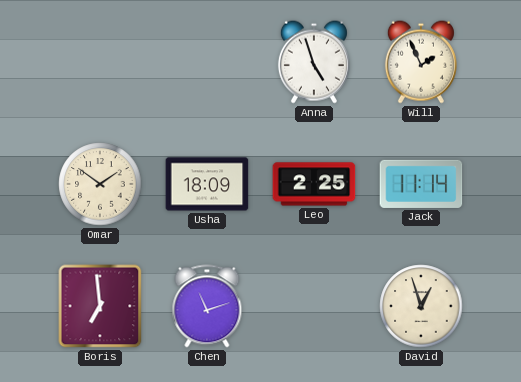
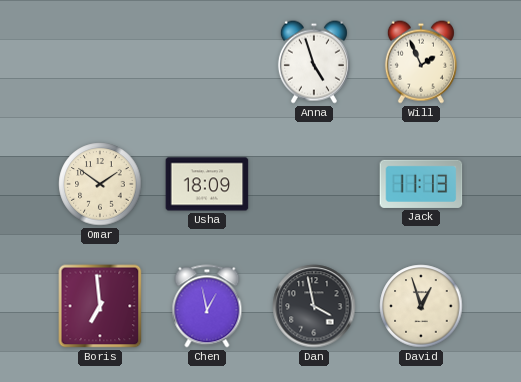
Leo: 2:25 -> none
Jack: 11:14 -> 11:13
Chen: 11:12 -> 12:58
Dan: none -> 3:58
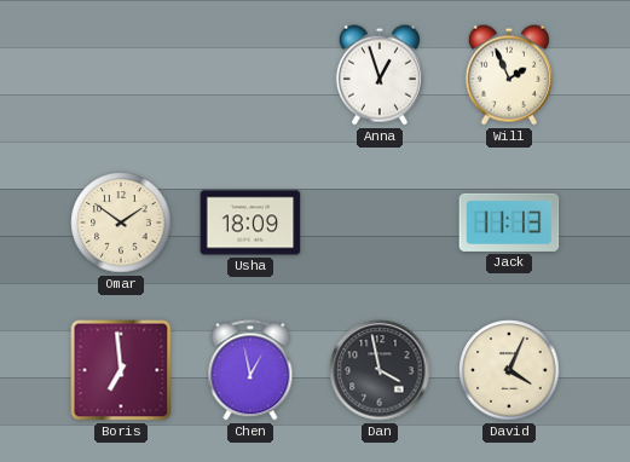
Anna: 4:57 -> 12:57
David: 12:57 -> 4:04
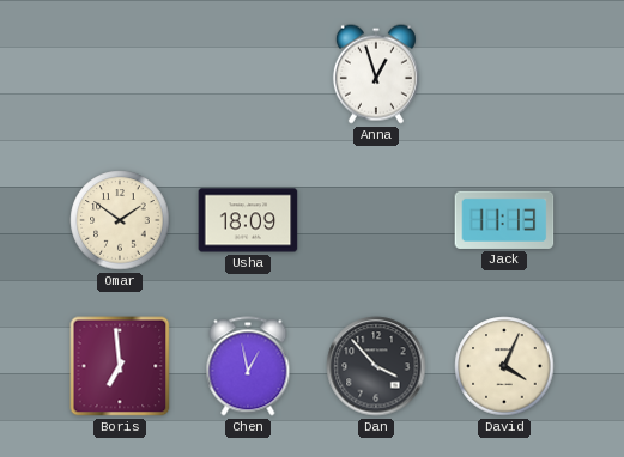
Will: 1:56 -> none
Dan: 3:58 -> 3:53
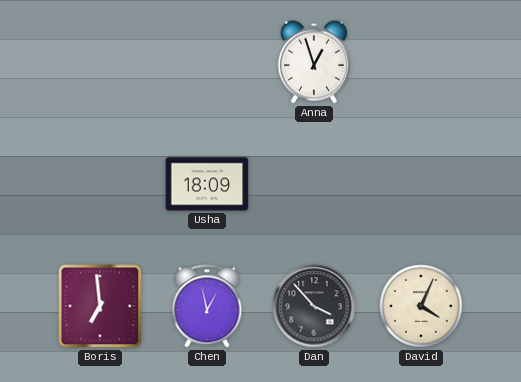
Omar: 1:51 -> none
Jack: 11:13 -> none
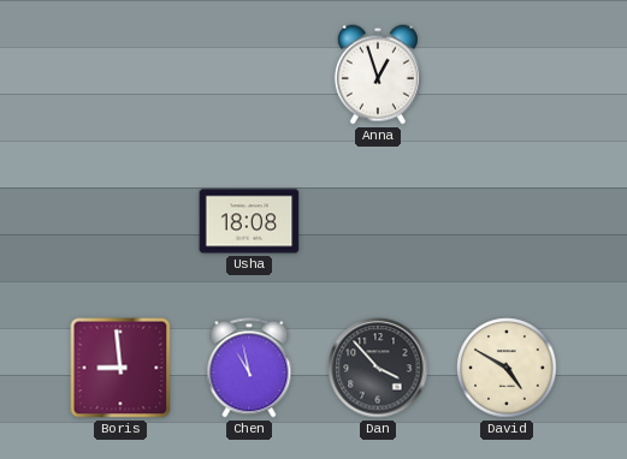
Usha: 18:09 -> 18:08
Boris: 6:59 -> 8:59
Chen: 12:58 -> 10:58
David: 4:04 -> 4:50
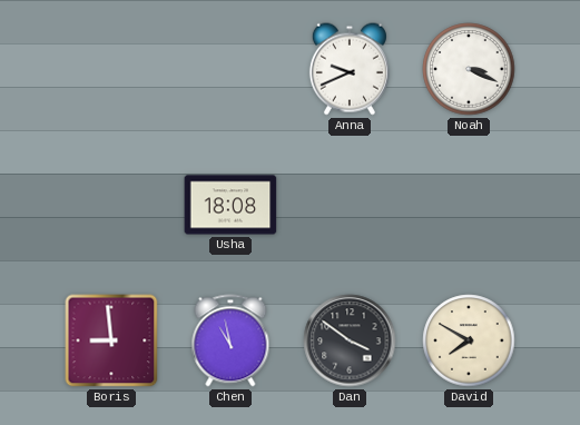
Anna: 12:57 -> 9:41
Noah: none -> 3:19
Dan: 3:53 -> 3:51
David: 4:50 -> 7:50
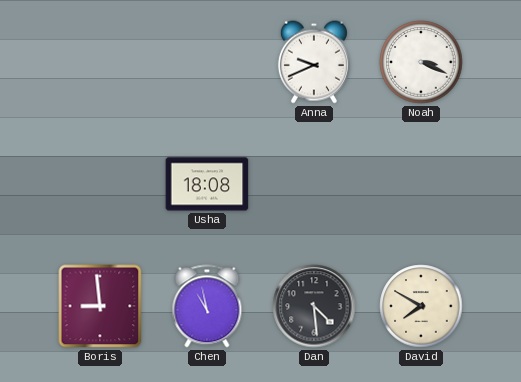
Dan: 3:51 -> 4:29
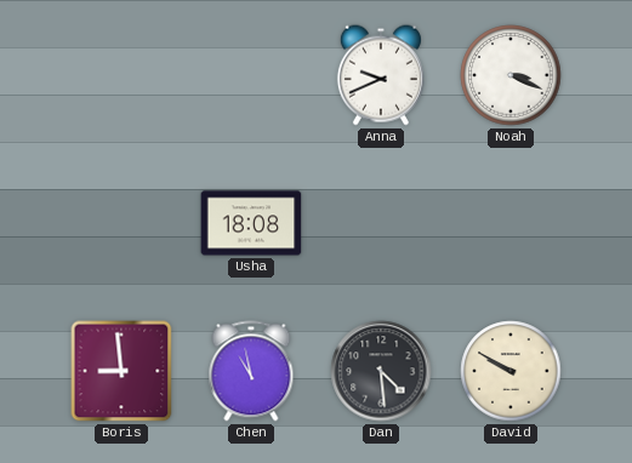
David: 7:50 -> 9:50
